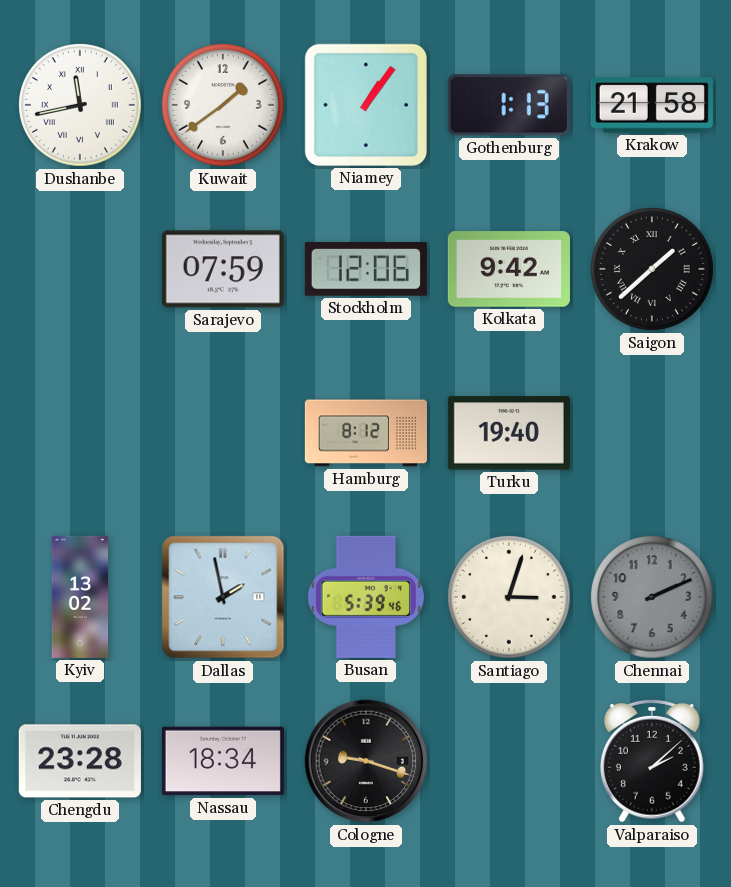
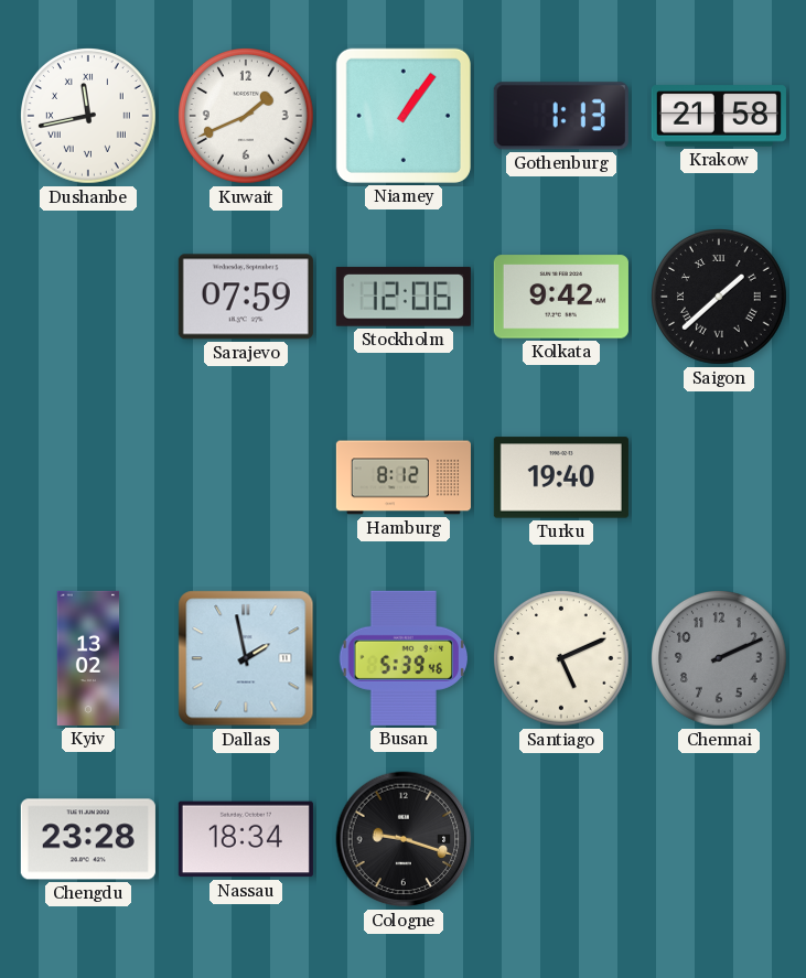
Kuwait: 1:39 -> 1:41
Santiago: 3:03 -> 5:11
Valparaiso: 2:08 -> none
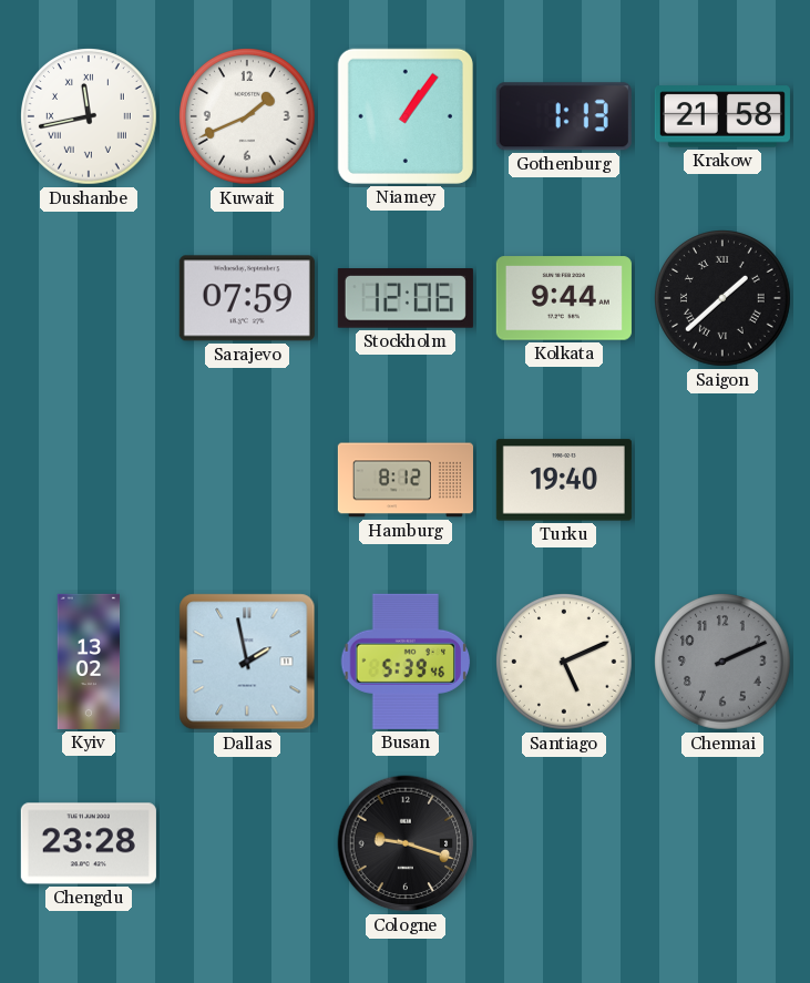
Kolkata: 9:42 -> 9:44
Nassau: 18:34 -> none
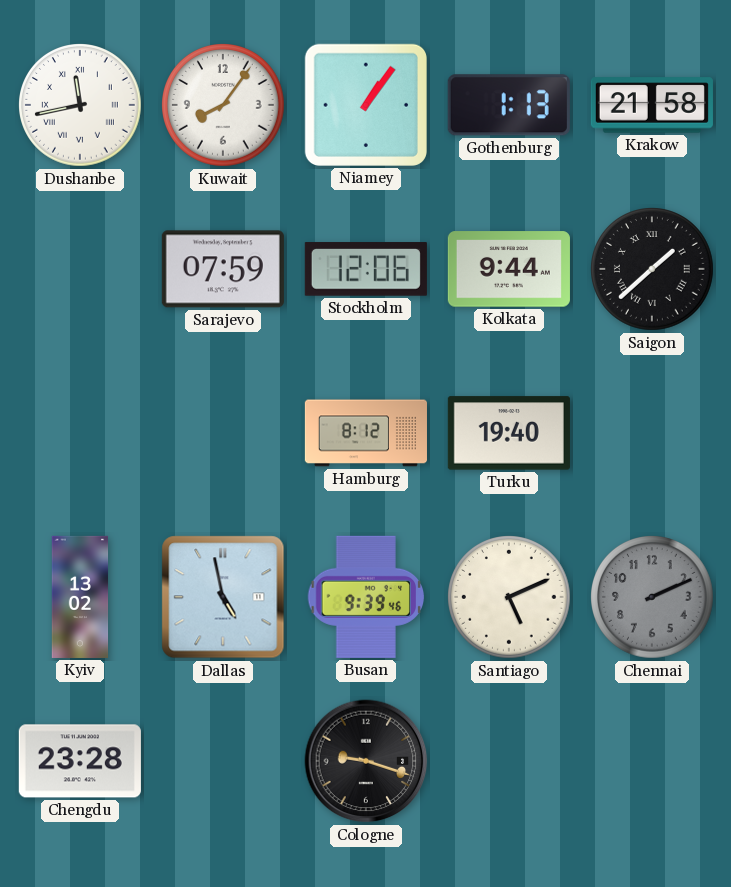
Kuwait: 1:41 -> 8:06
Dallas: 1:58 -> 4:58
Busan: 5:39 -> 9:39
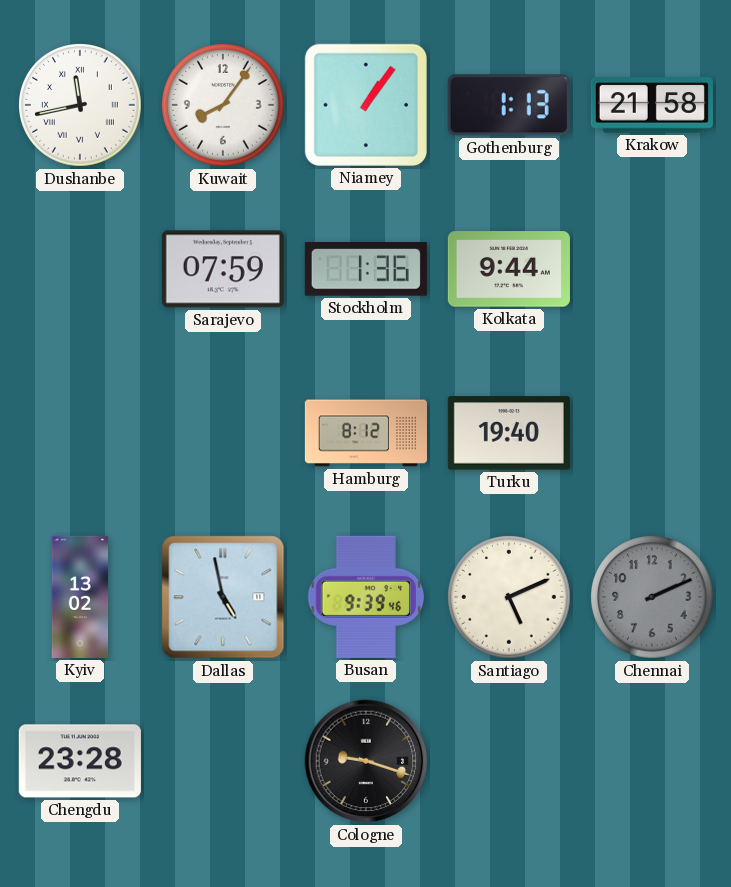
Stockholm: 12:06 -> 1:36
Saigon: 1:38 -> none
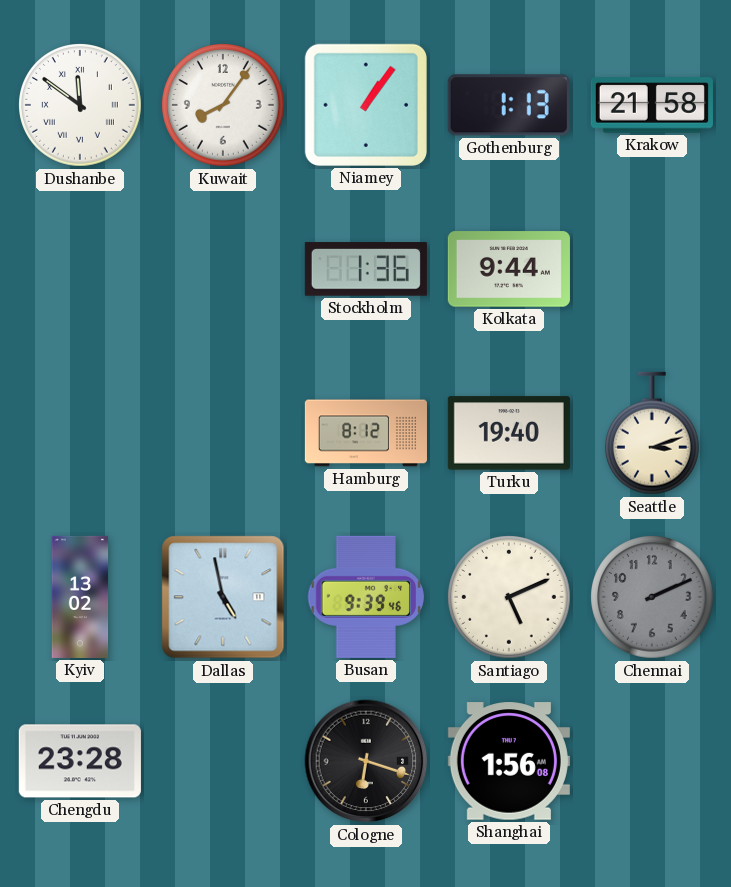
Dushanbe: 11:43 -> 11:51
Sarajevo: 07:59 -> none
Seattle: none -> 3:12
Cologne: 9:18 -> 6:18
Shanghai: none -> 1:56
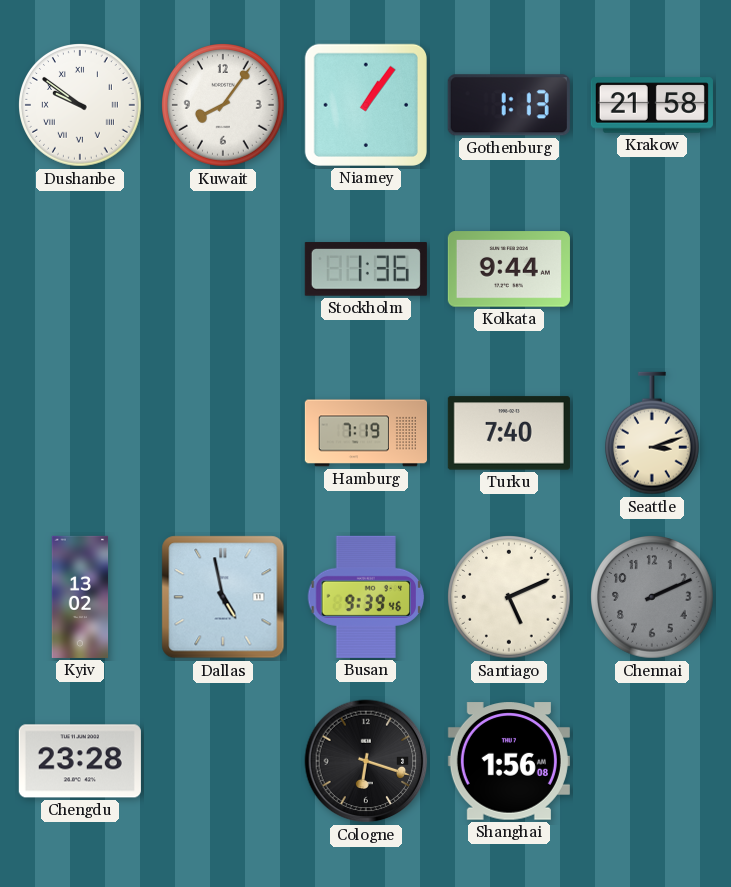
Dushanbe: 11:51 -> 9:51
Hamburg: 8:12 -> 7:19
Turku: 19:40 -> 7:40
